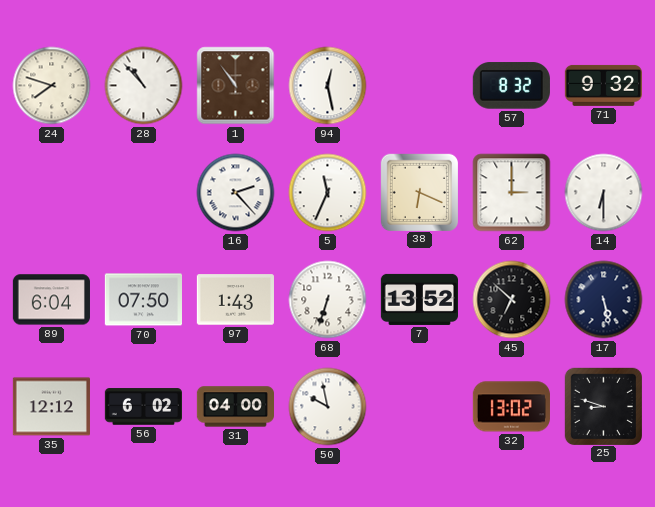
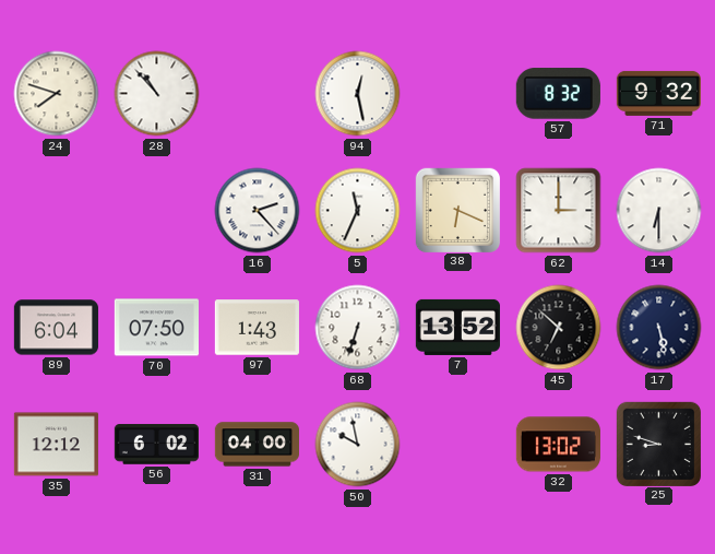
1: 10:54 -> none
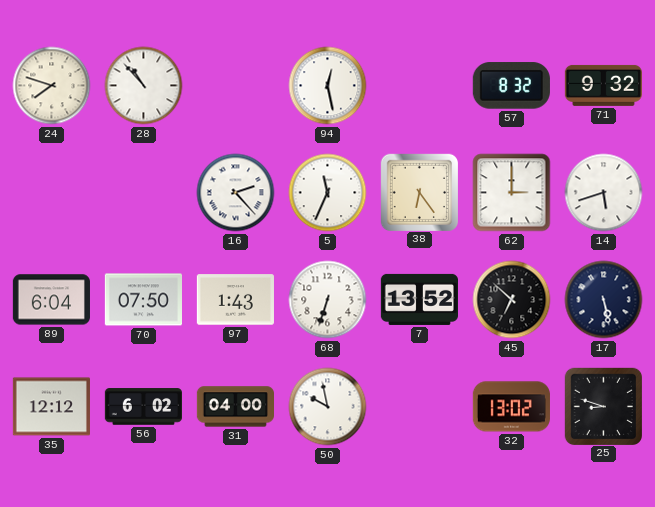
38: 6:19 -> 6:24
14: 6:30 -> 5:42
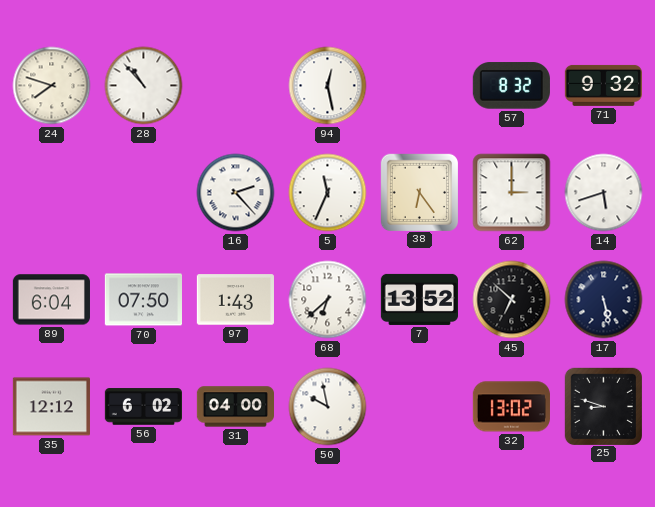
68: 6:33 -> 6:38
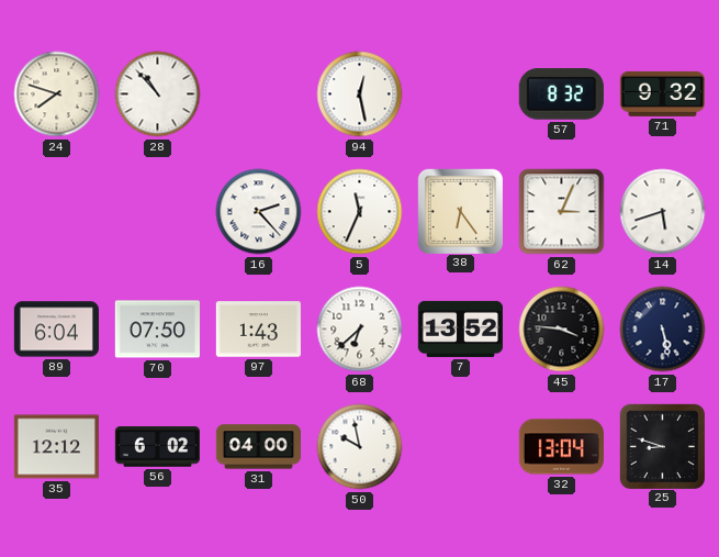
62: 3:00 -> 3:04
45: 6:52 -> 3:46
32: 13:02 -> 13:04
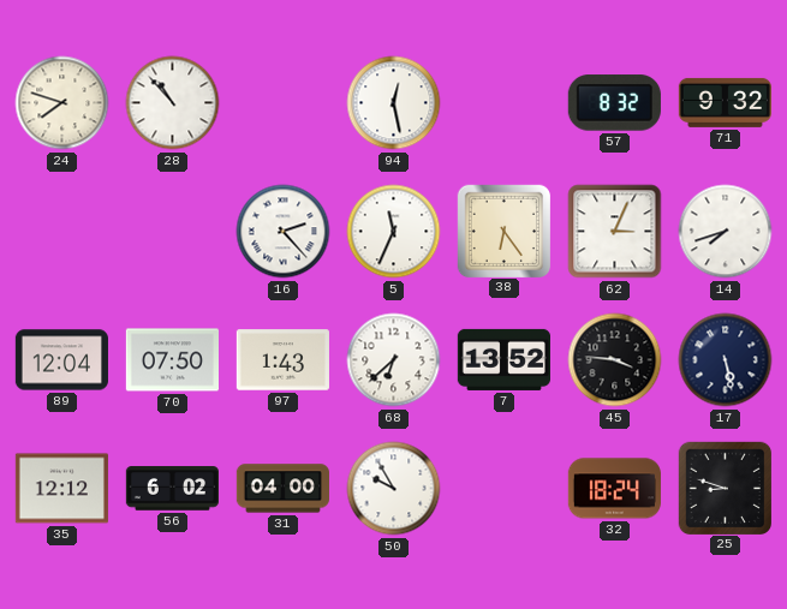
14: 5:42 -> 7:42
89: 6:04 -> 12:04
50: 9:58 -> 9:55
32: 13:04 -> 18:24
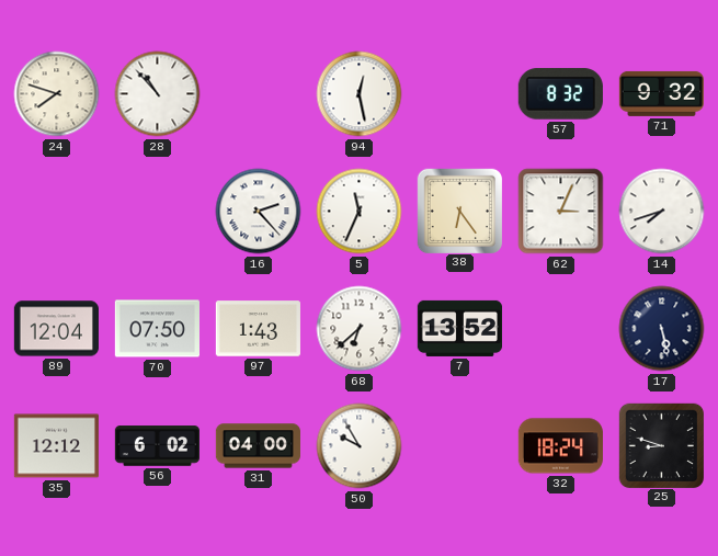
45: 3:46 -> none
